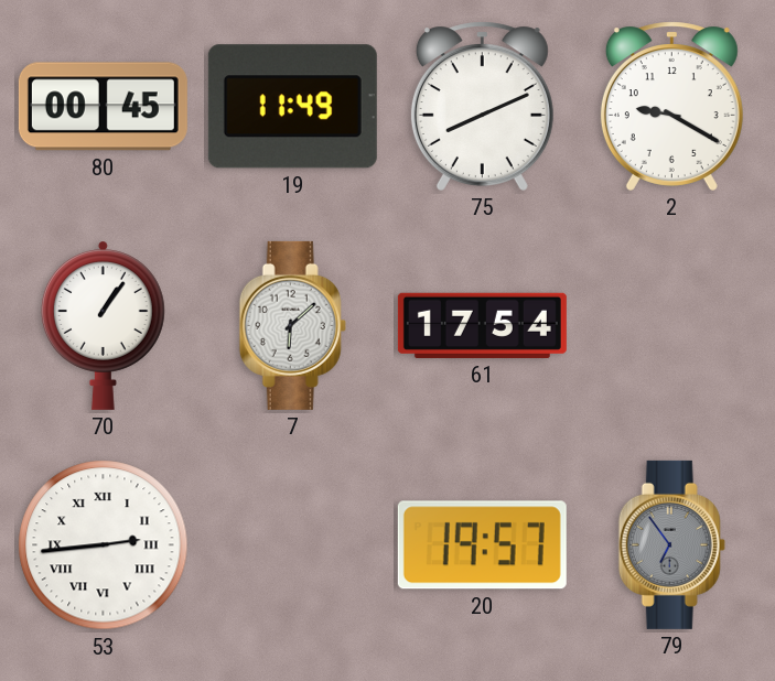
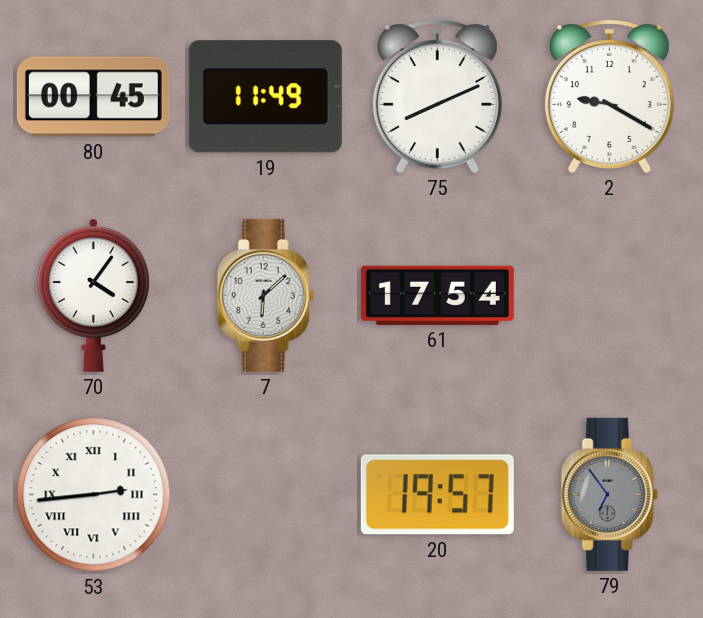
70: 1:06 -> 4:06
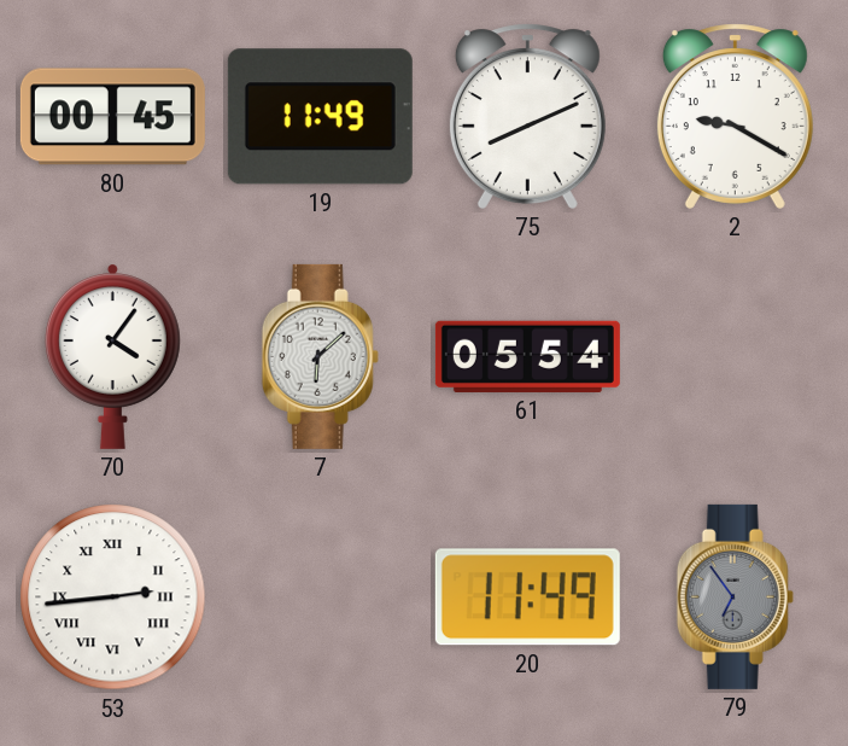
61: 17:54 -> 05:54
20: 19:57 -> 11:49
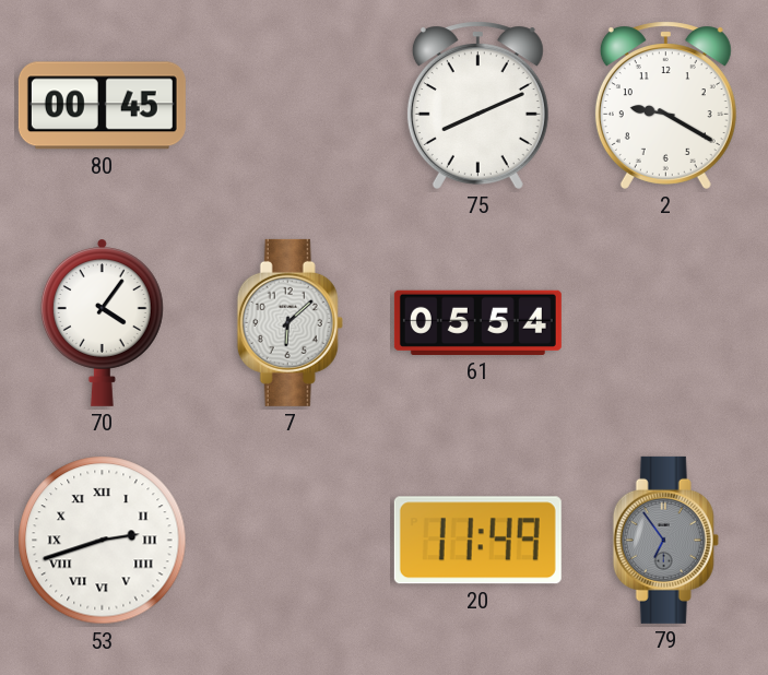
19: 11:49 -> none
53: 2:44 -> 2:42
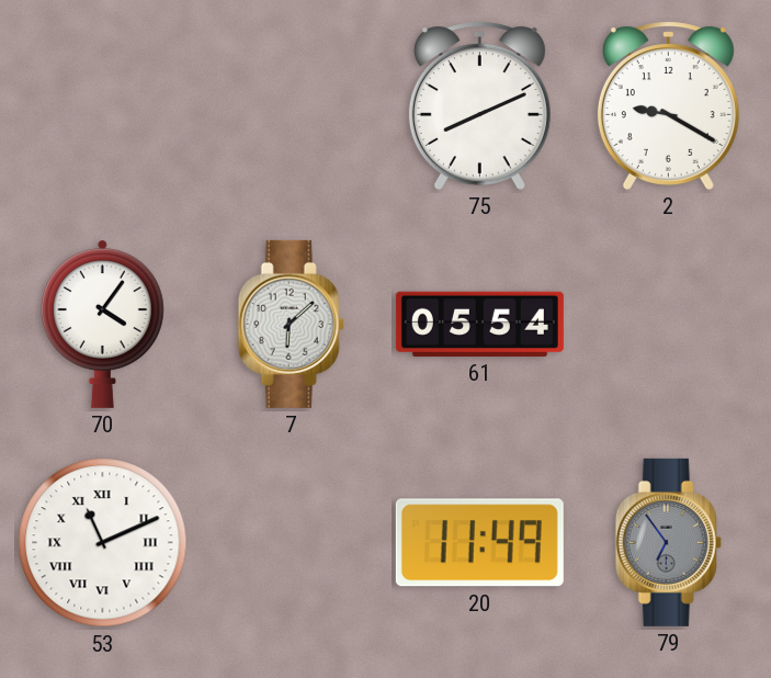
80: 00:45 -> none
53: 2:42 -> 11:11
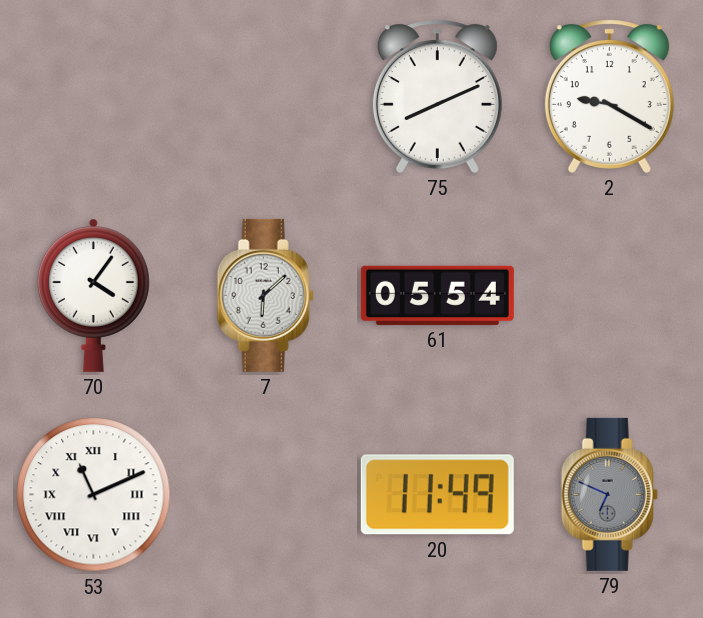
79: 6:54 -> 6:49
